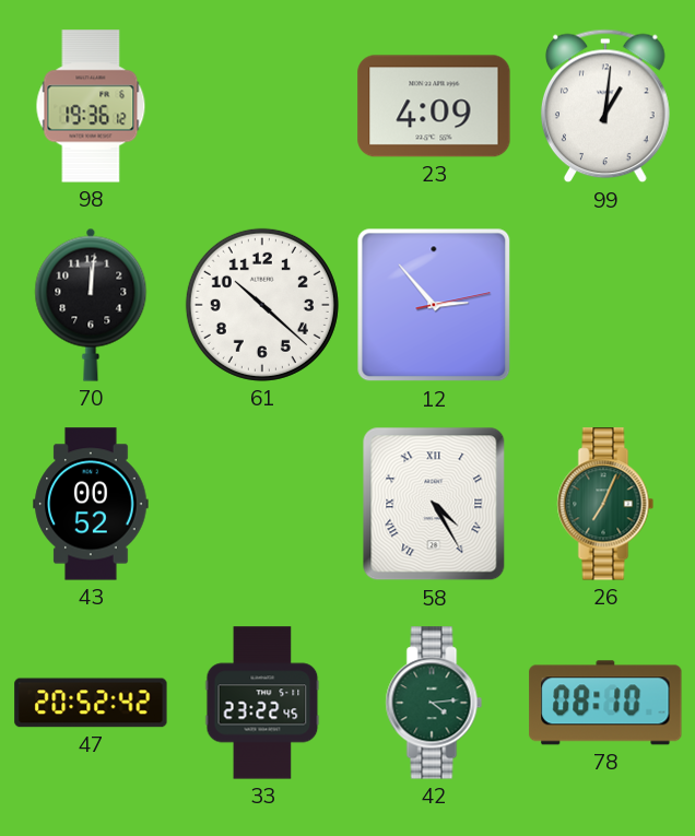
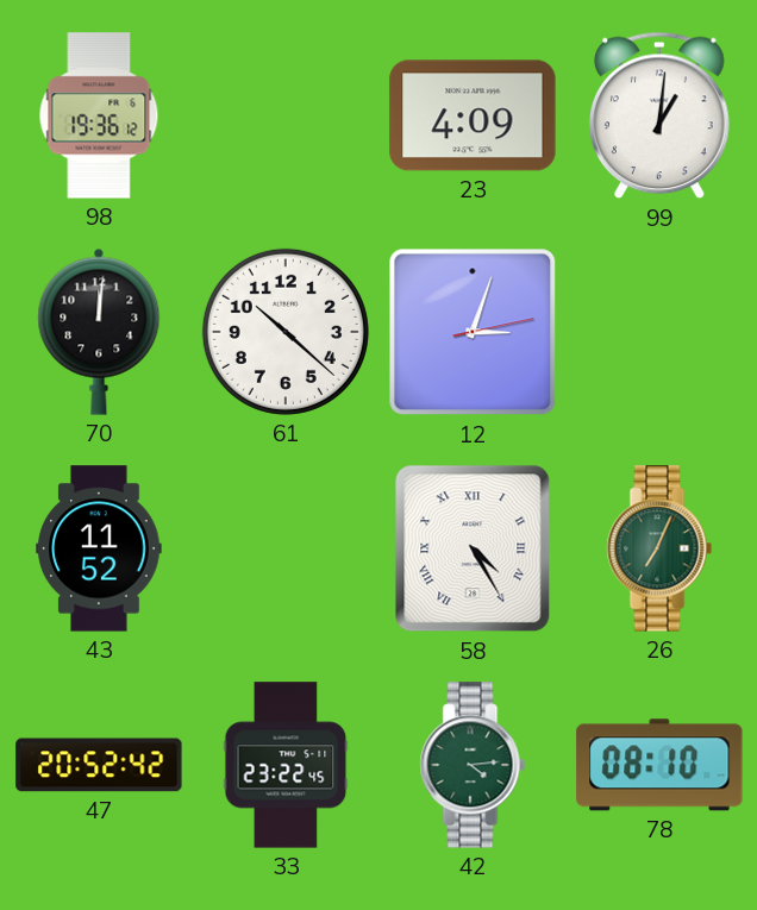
12: 2:53 -> 3:03
43: 00:52 -> 11:52
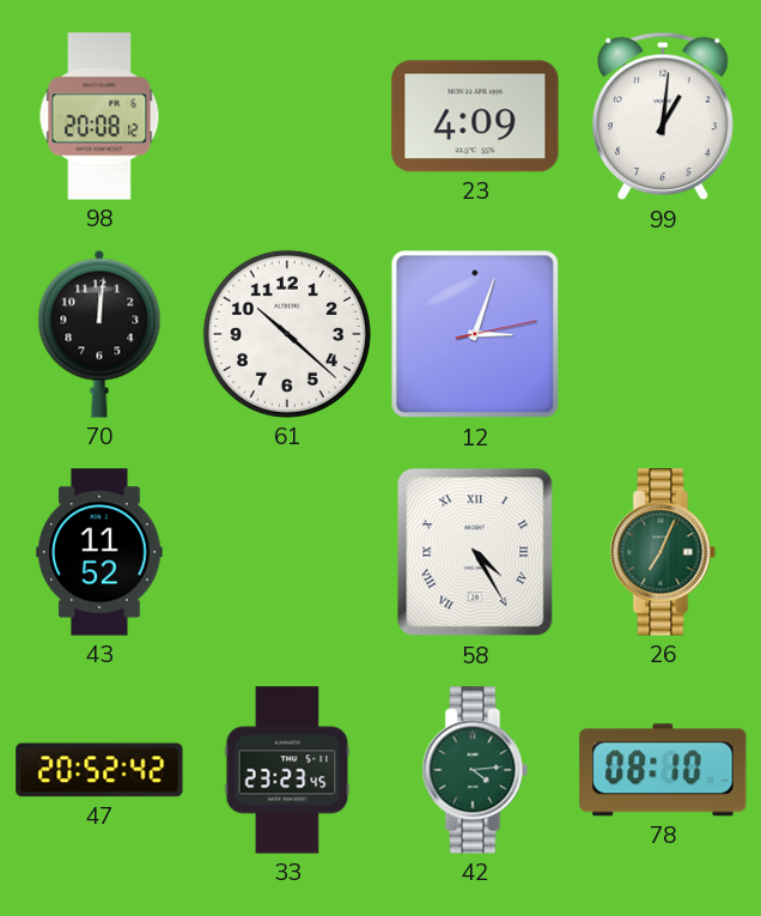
98: 19:36 -> 20:08
33: 23:22 -> 23:23
